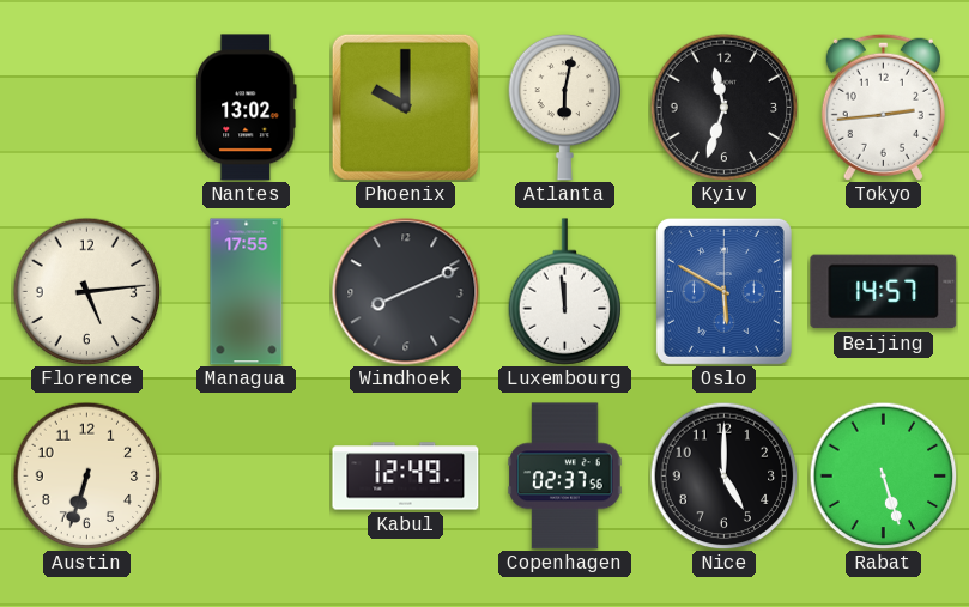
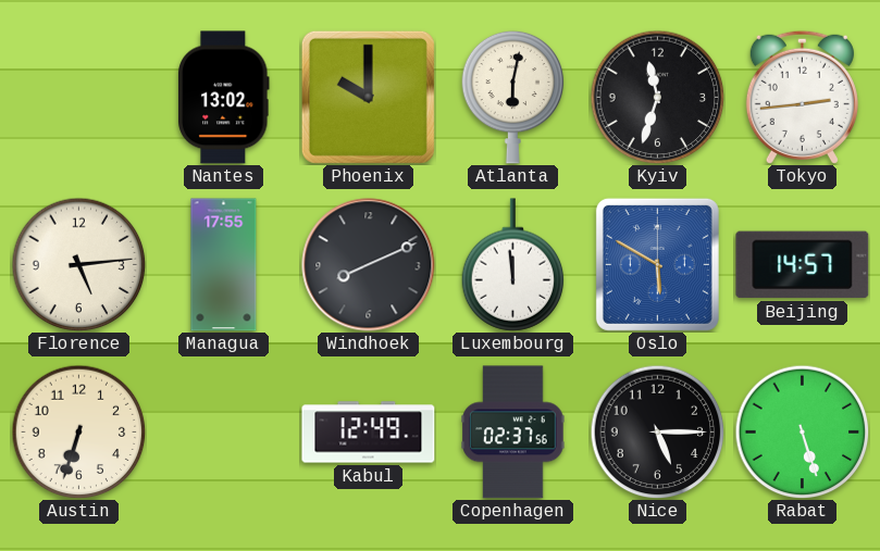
Nice: 5:00 -> 5:15
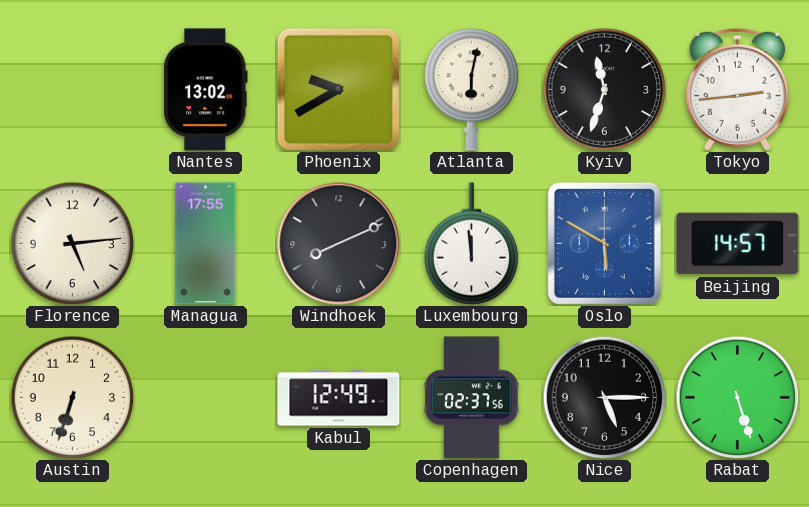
Phoenix: 10:00 -> 9:40
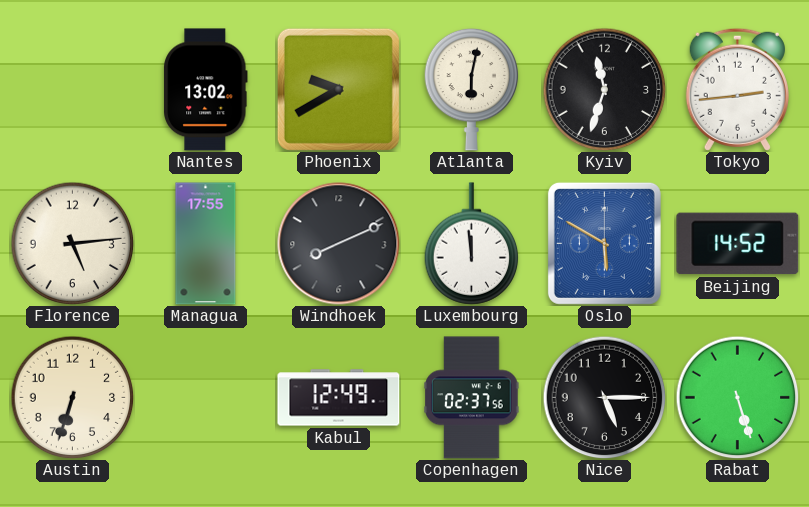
Beijing: 14:57 -> 14:52
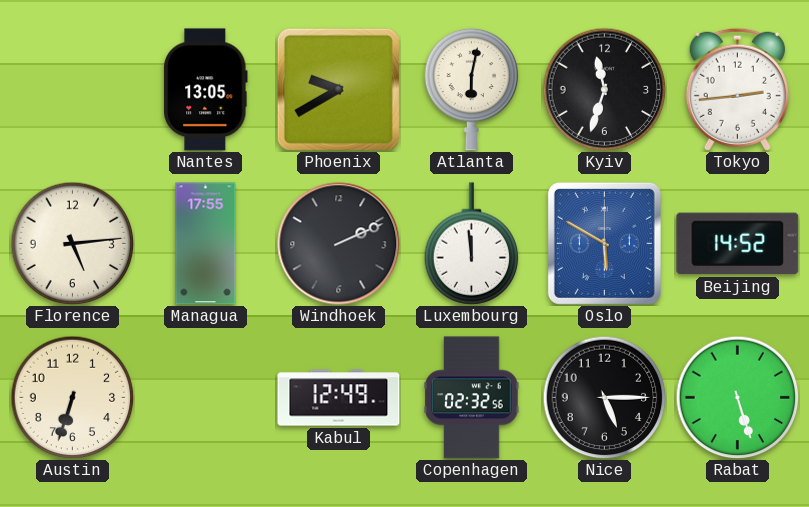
Nantes: 13:02 -> 13:05
Windhoek: 8:11 -> 2:11
Copenhagen: 02:37 -> 02:32
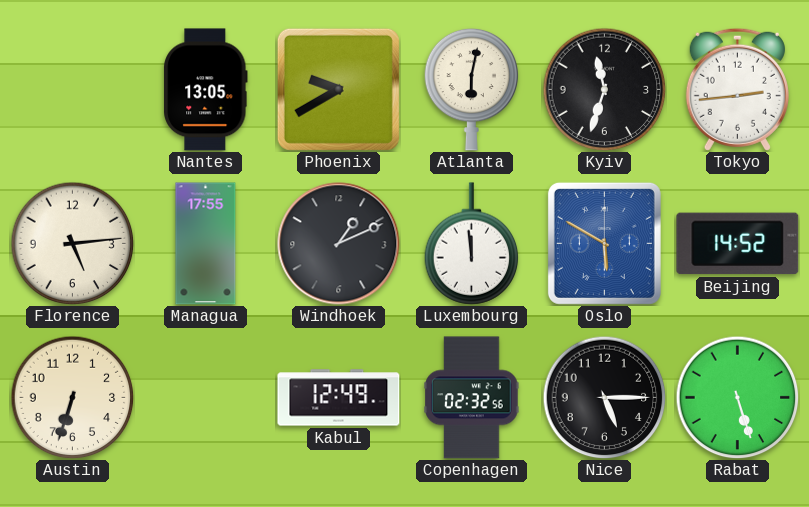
Windhoek: 2:11 -> 1:11
